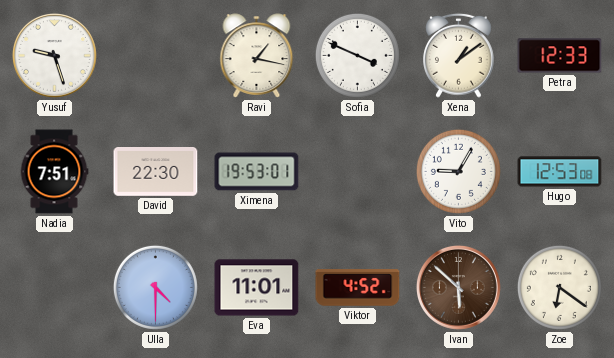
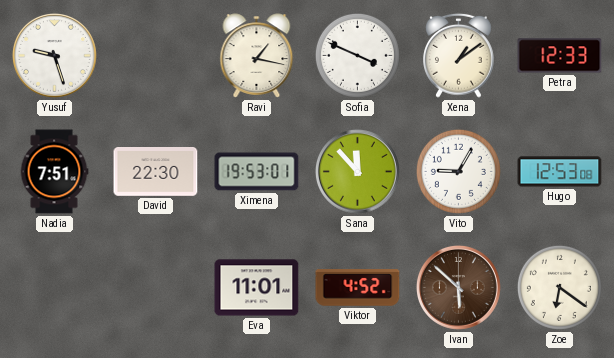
Sana: none -> 11:53
Ulla: 4:30 -> none
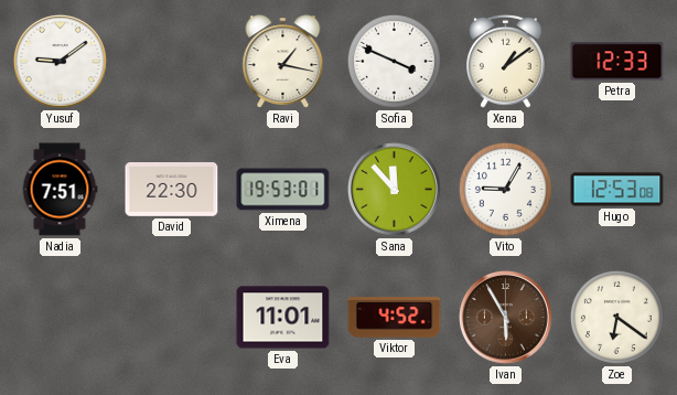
Yusuf: 9:27 -> 9:09
Ivan: 5:52 -> 5:55
